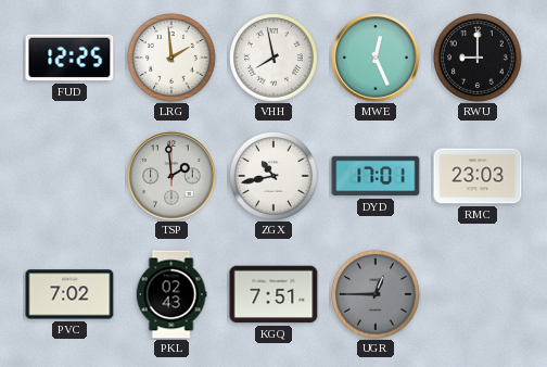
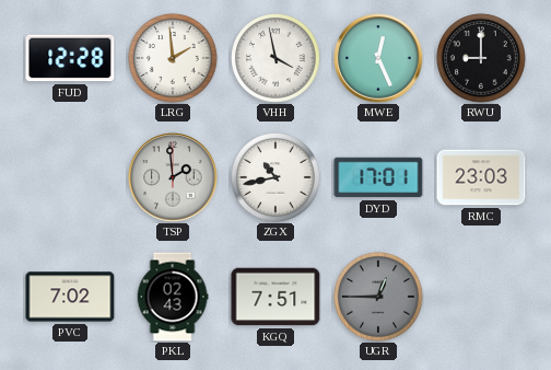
FUD: 12:25 -> 12:28
VHH: 7:58 -> 3:58
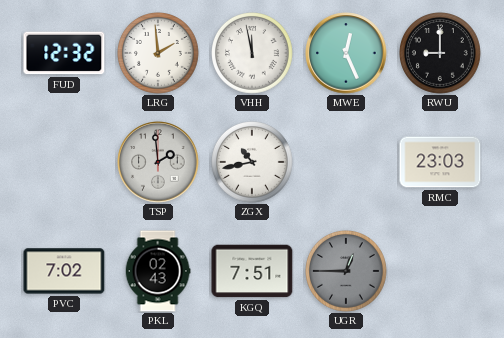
FUD: 12:28 -> 12:32
VHH: 3:58 -> 11:58
DYD: 17:01 -> none
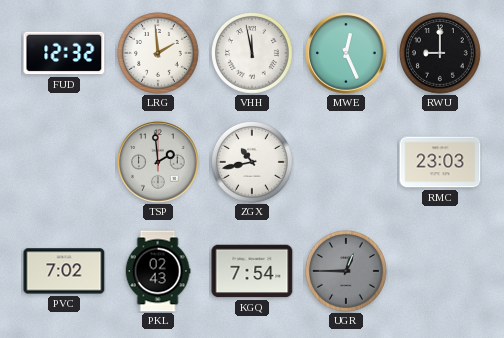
KGQ: 7:51 -> 7:54
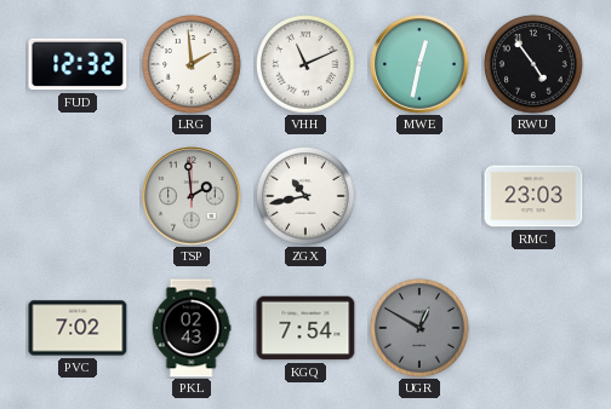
VHH: 11:58 -> 11:11
MWE: 12:26 -> 12:32
RWU: 9:00 -> 4:54
UGR: 12:45 -> 12:50
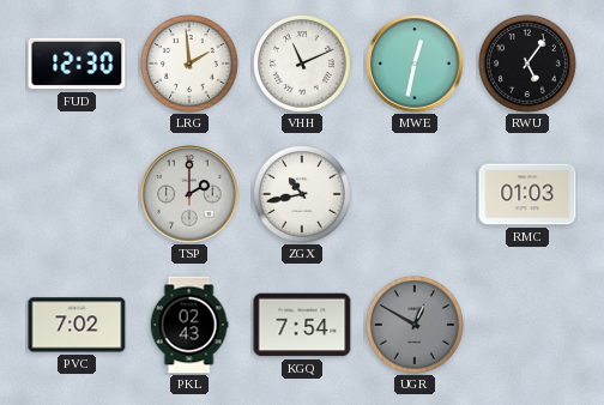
FUD: 12:32 -> 12:30
RWU: 4:54 -> 5:06
TSP: 1:59 -> 2:00
RMC: 23:03 -> 01:03
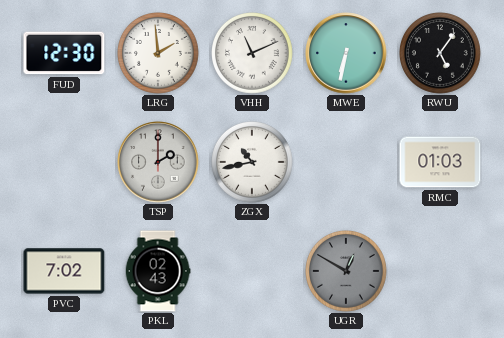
MWE: 12:32 -> 6:32
KGQ: 7:54 -> none
